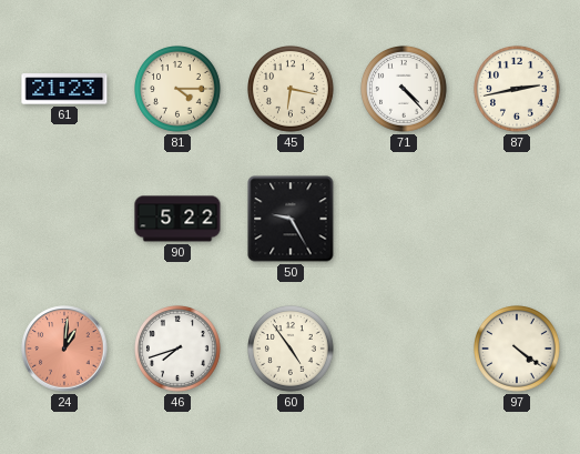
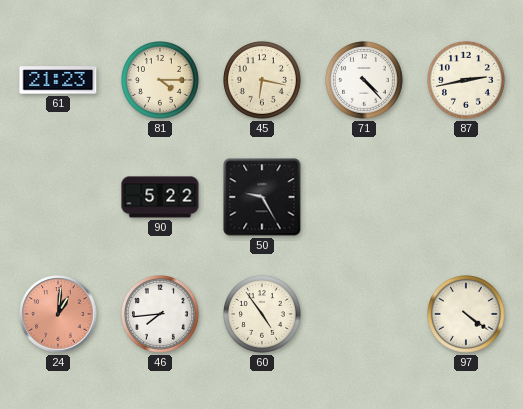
46: 7:42 -> 7:44
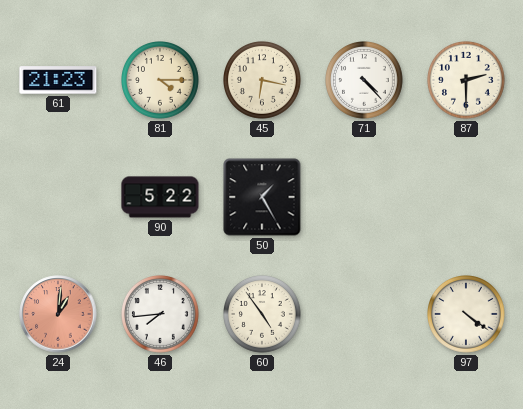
87: 2:43 -> 2:30
50: 9:25 -> 1:25
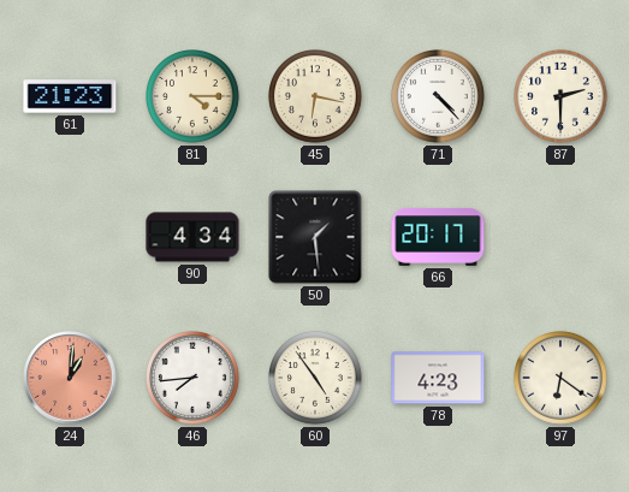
90: 5:22 -> 4:34
50: 1:25 -> 1:29
66: none -> 20:17
78: none -> 4:23
97: 4:21 -> 6:21
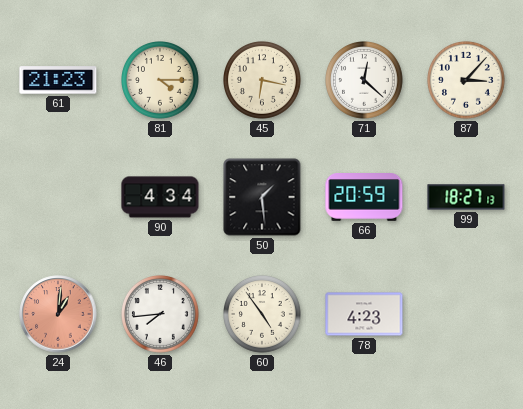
71: 4:23 -> 12:22
87: 2:30 -> 3:07
66: 20:17 -> 20:59
99: none -> 18:27
97: 6:21 -> none
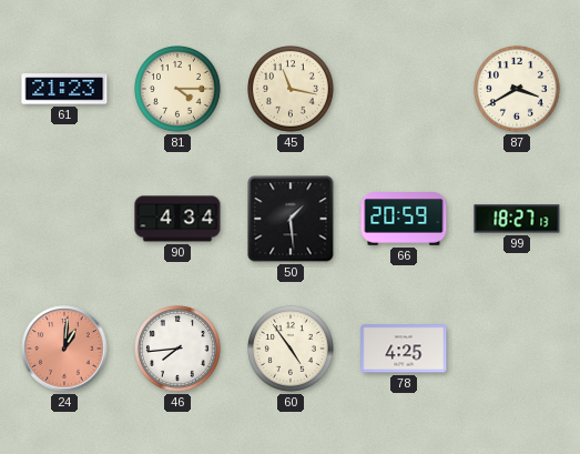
45: 6:17 -> 11:17
71: 12:22 -> none
87: 3:07 -> 3:40
78: 4:23 -> 4:25
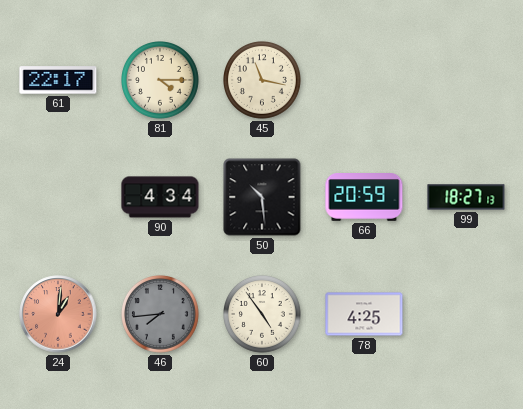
61: 21:23 -> 22:17
87: 3:40 -> none
50: 1:29 -> 10:29
46 dial: white -> grey
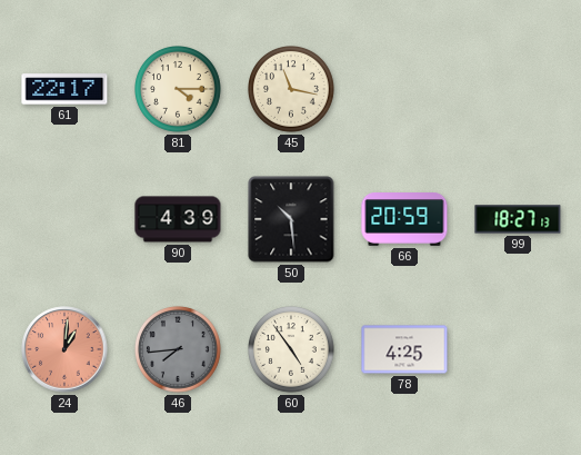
90: 4:34 -> 4:39
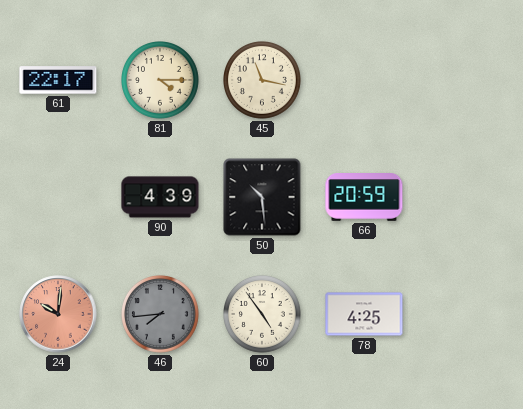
99: 18:27 -> none
24: 1:01 -> 10:01
